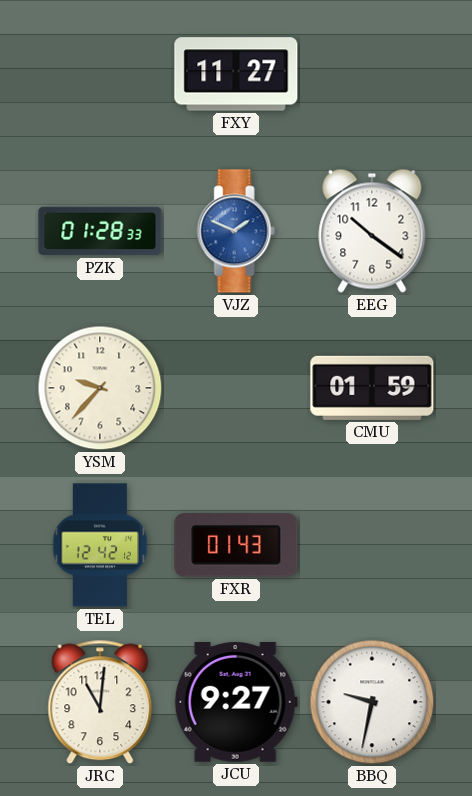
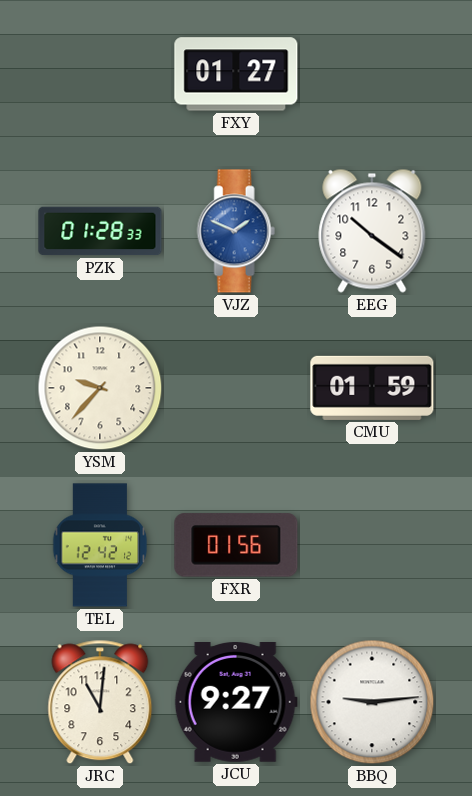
FXY: 11:27 -> 01:27
FXR: 01:43 -> 01:56
BBQ: 9:32 -> 9:14
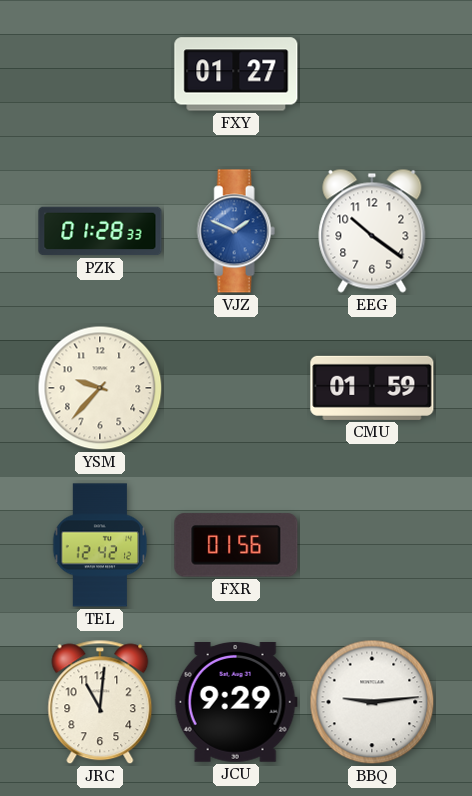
JCU: 9:27 -> 9:29
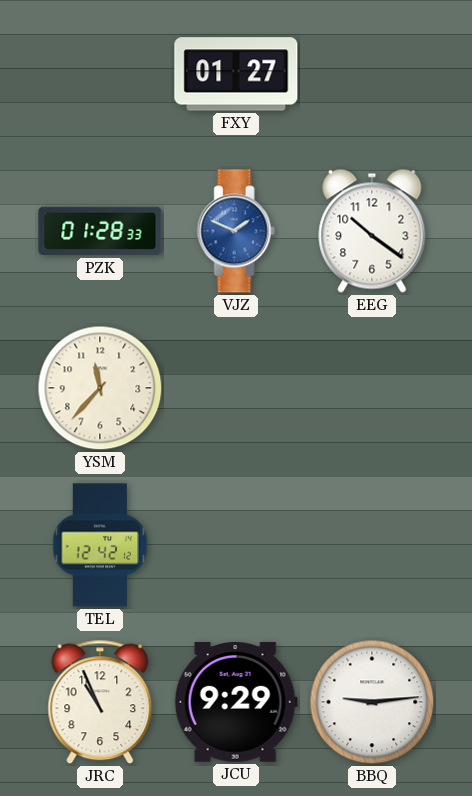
YSM: 9:37 -> 11:37
CMU: 01:59 -> none
FXR: 01:56 -> none
JRC: 11:01 -> 10:56
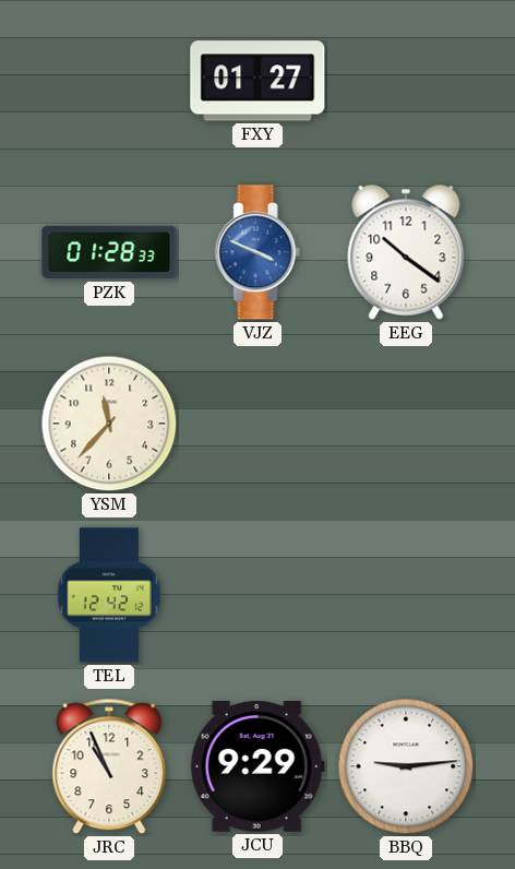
VJZ: 1:49 -> 3:49
